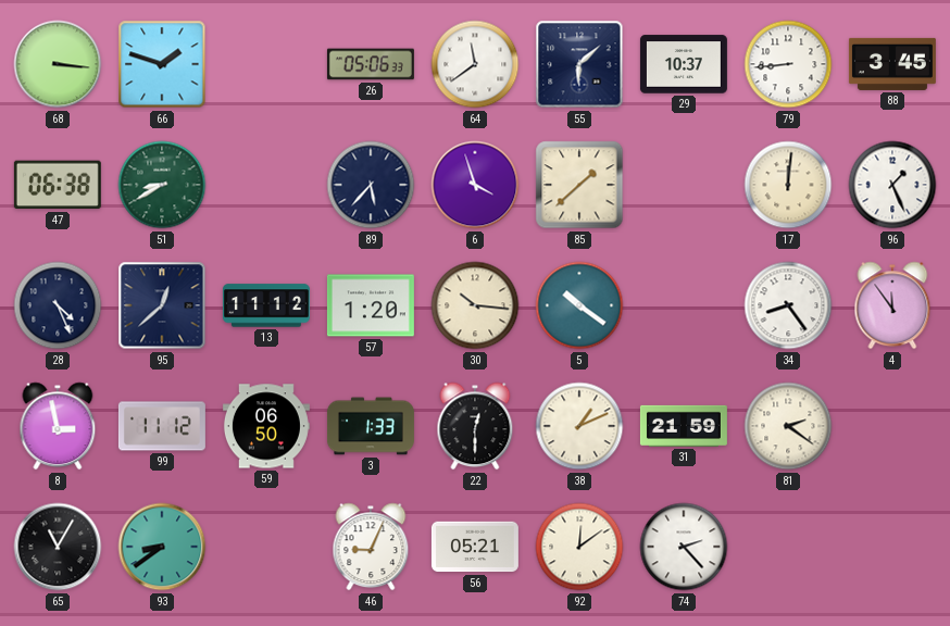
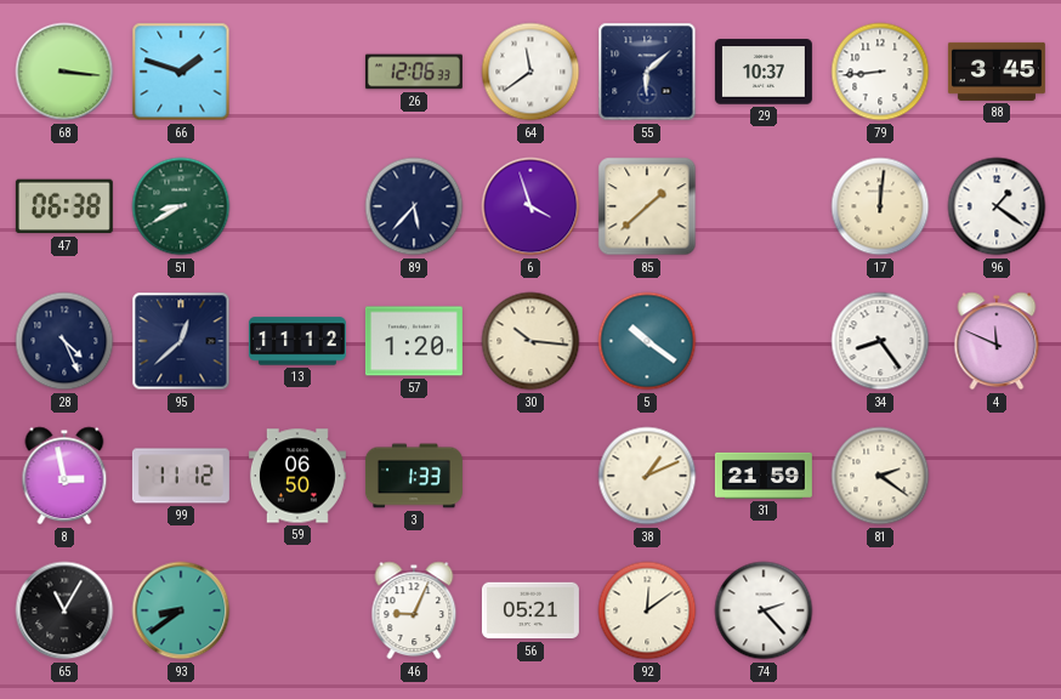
26: 05:06 -> 12:06
96: 1:26 -> 1:21
4: 11:54 -> 11:49
22: 12:30 -> none
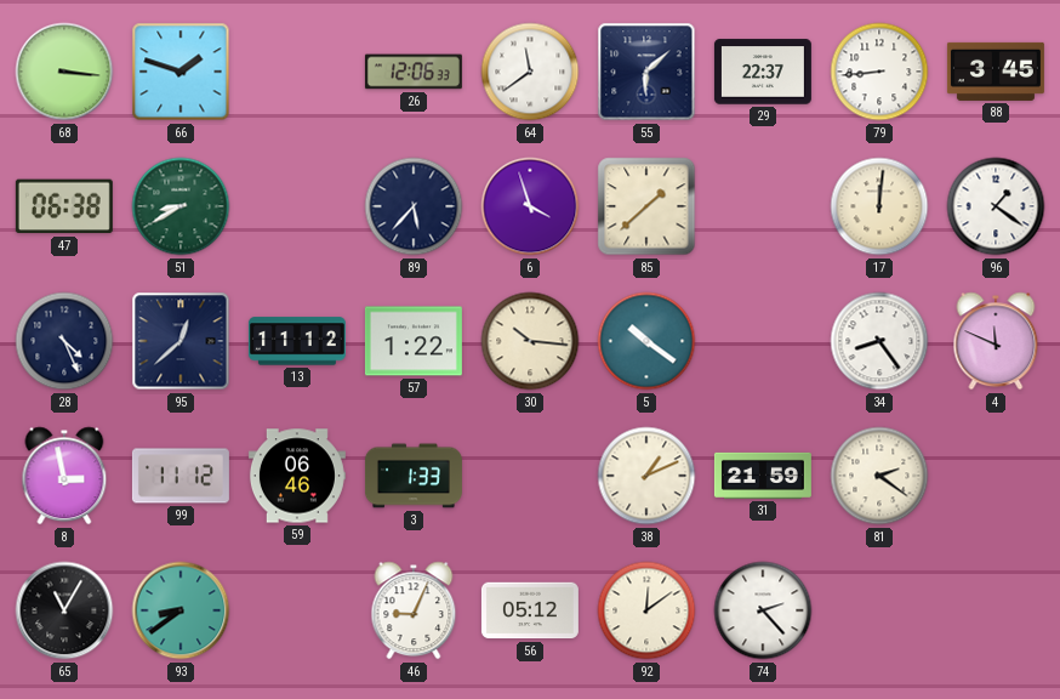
29: 10:37 -> 22:37
57: 1:20 -> 1:22
59: 06:50 -> 06:46
56: 05:21 -> 05:12
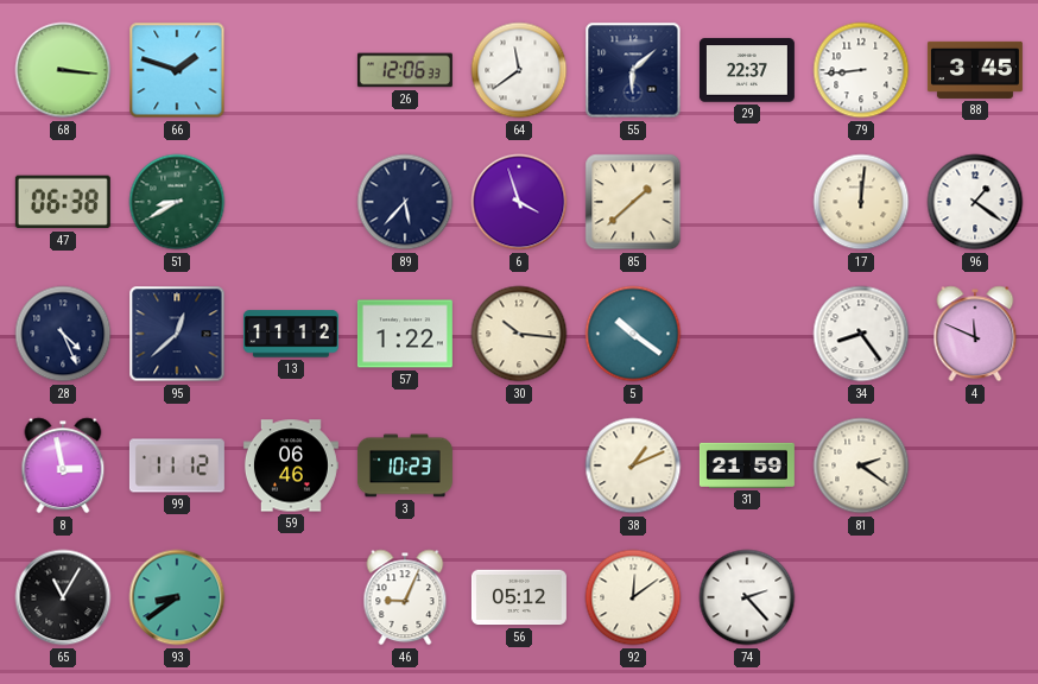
3: 1:33 -> 10:23
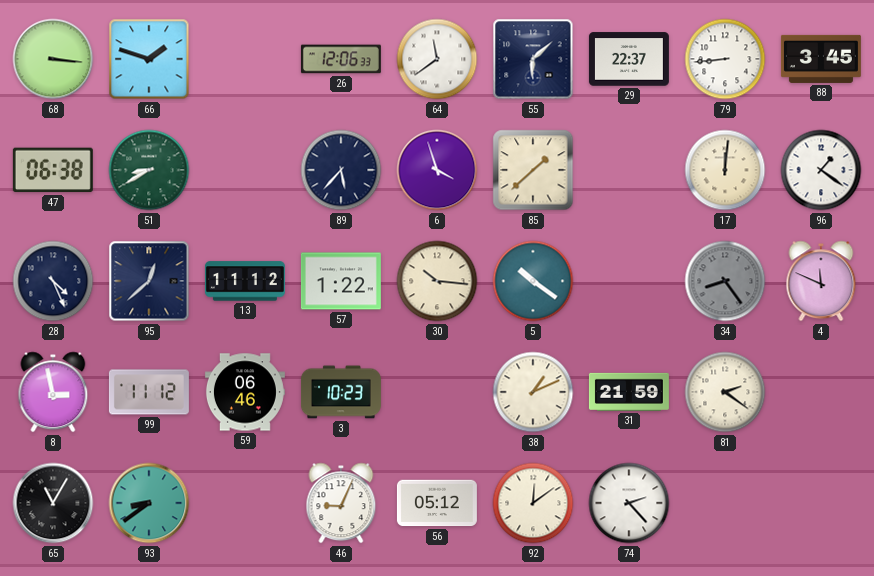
34 dial: white -> grey
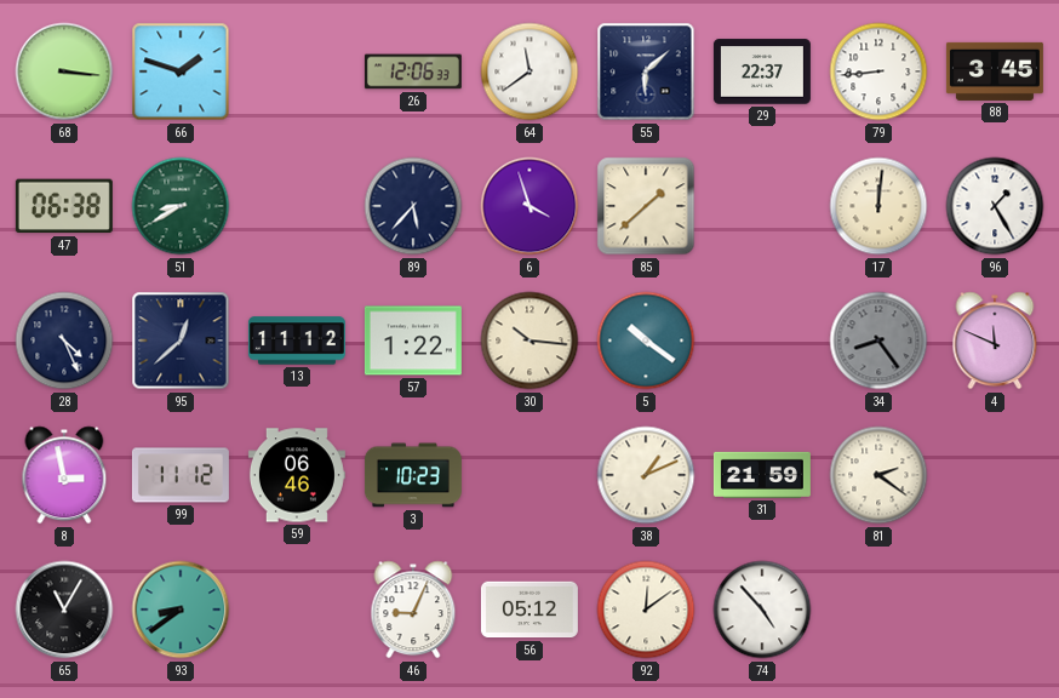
96: 1:21 -> 1:25
74: 2:23 -> 4:53
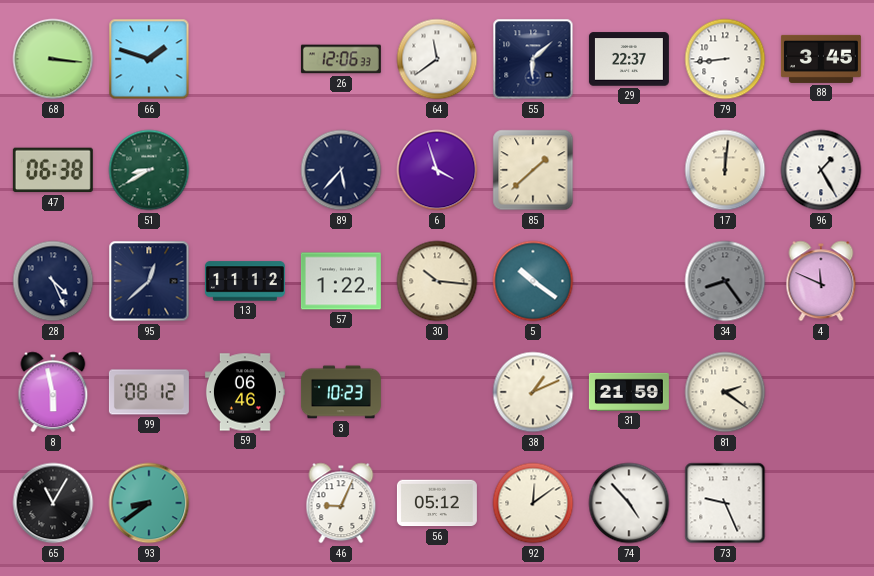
8: 2:58 -> 5:58
99: 11:12 -> 08:12
73: none -> 9:26
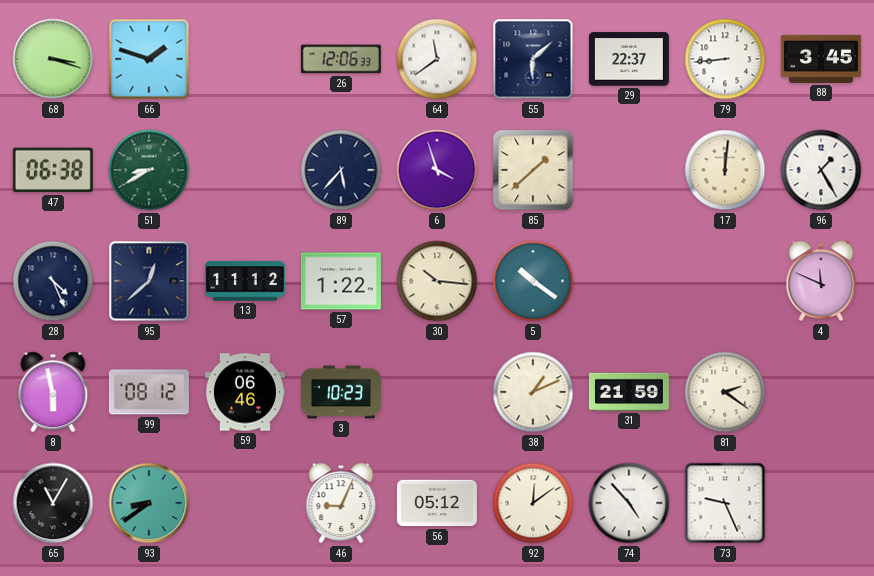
68: 3:16 -> 3:18
34: 8:24 -> none
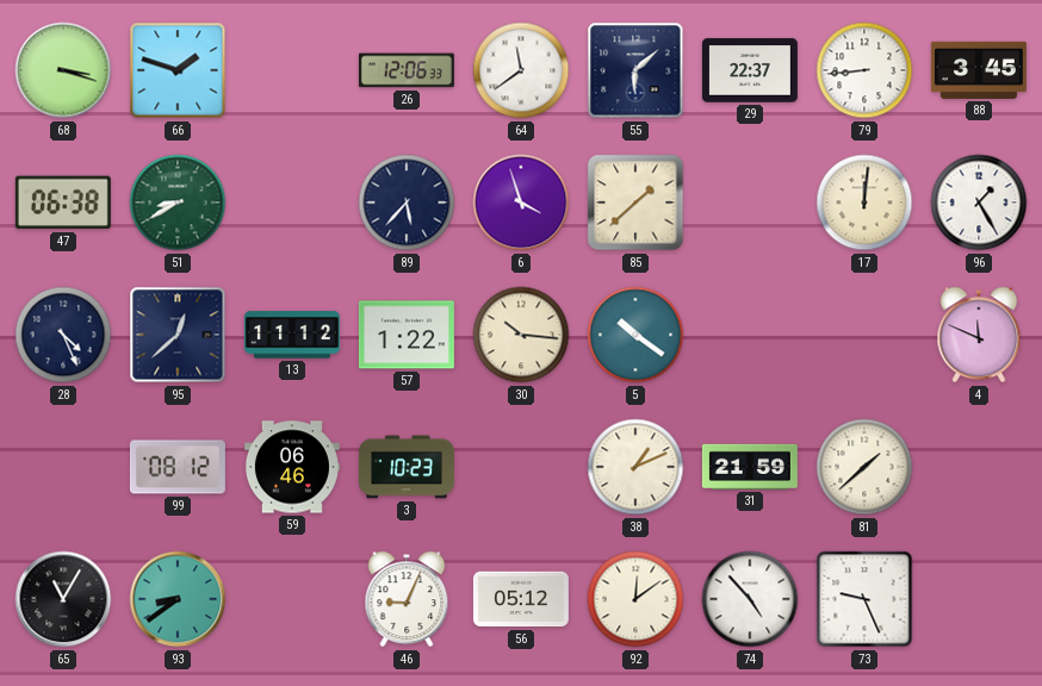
8: 5:58 -> none
81: 2:21 -> 1:38
